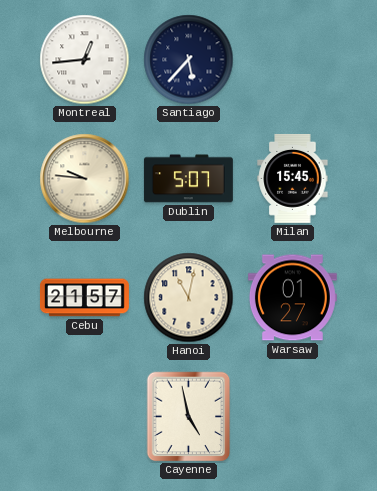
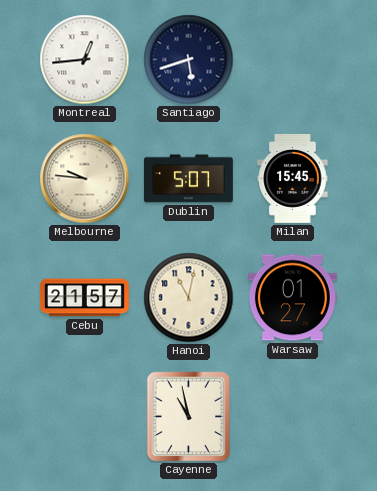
Santiago: 5:37 -> 5:42
Cayenne: 4:58 -> 10:58
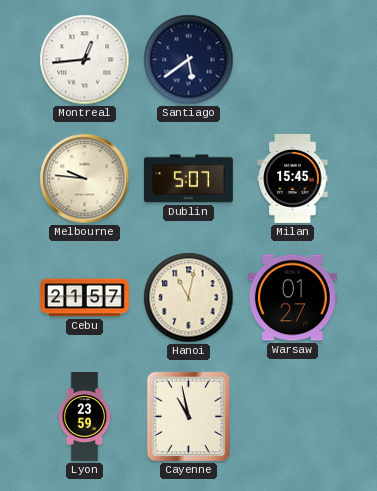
Santiago: 5:42 -> 5:39
Lyon: none -> 23:59
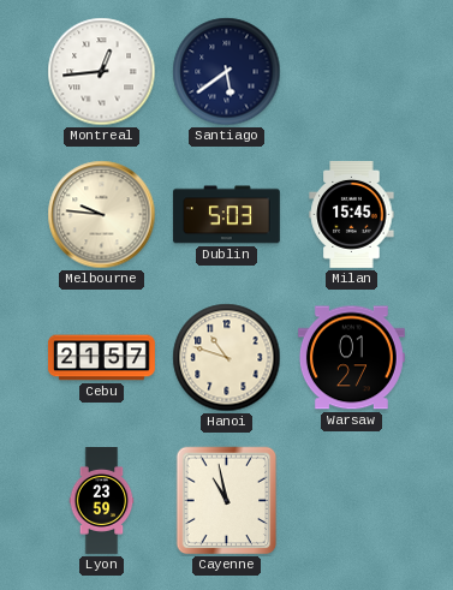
Dublin: 5:07 -> 5:03
Hanoi: 11:02 -> 10:48
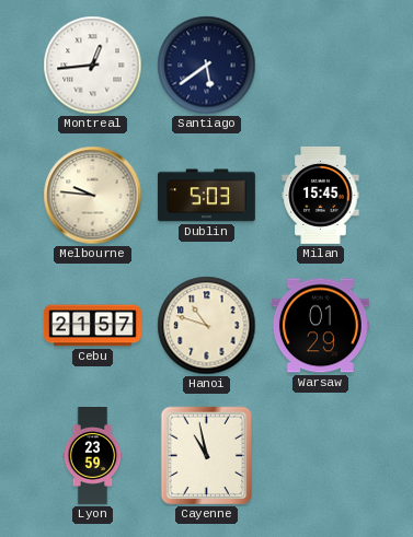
Warsaw: 01:27 -> 01:29
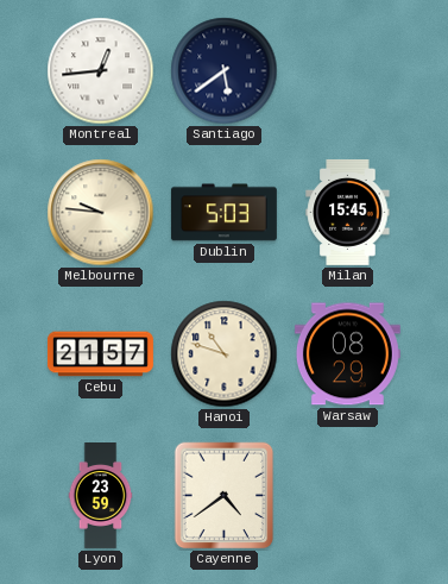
Warsaw: 01:29 -> 08:29
Cayenne: 10:58 -> 4:39
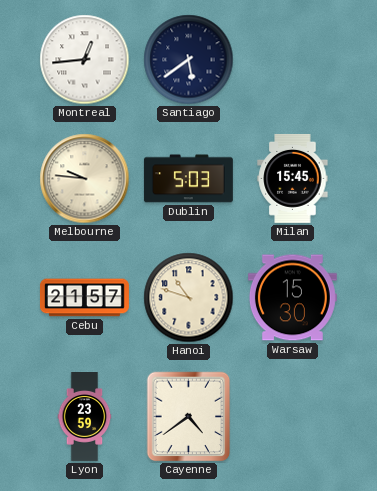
Warsaw: 08:29 -> 15:30
